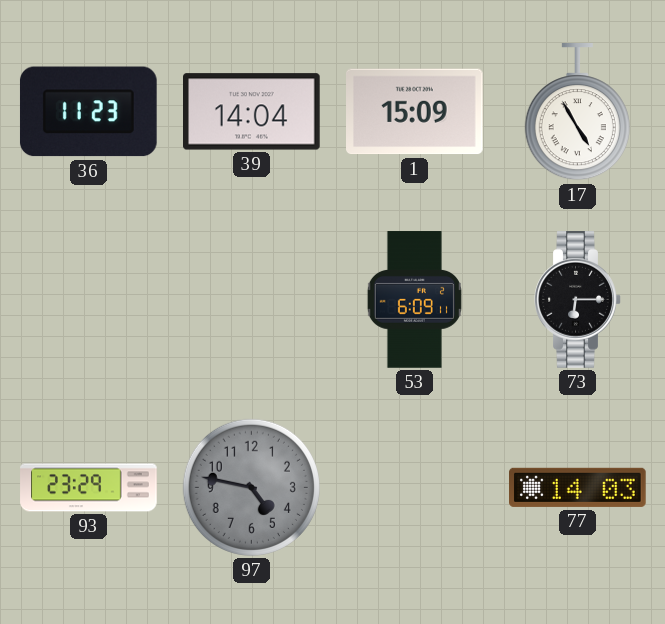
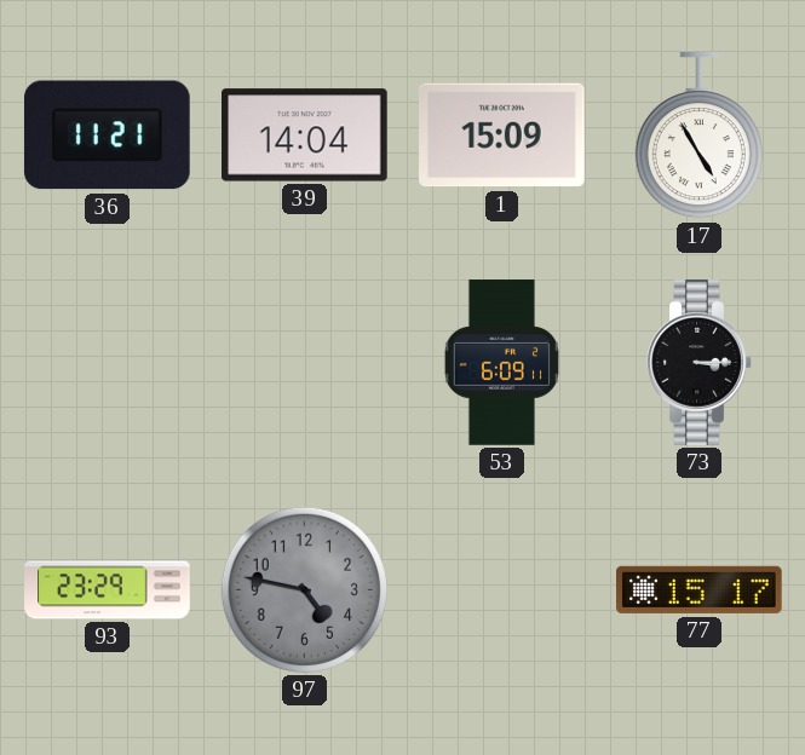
36: 11:23 -> 11:21
73: 6:15 -> 3:15
77: 14:03 -> 15:17
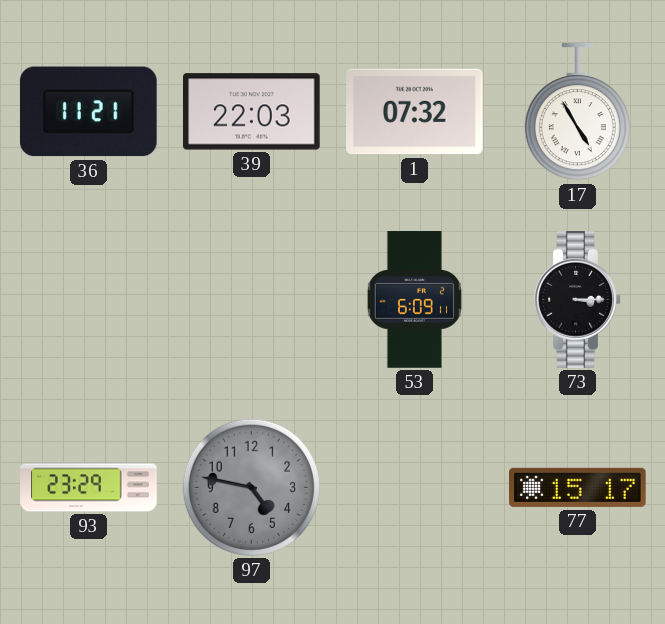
39: 14:04 -> 22:03
1: 15:09 -> 07:32
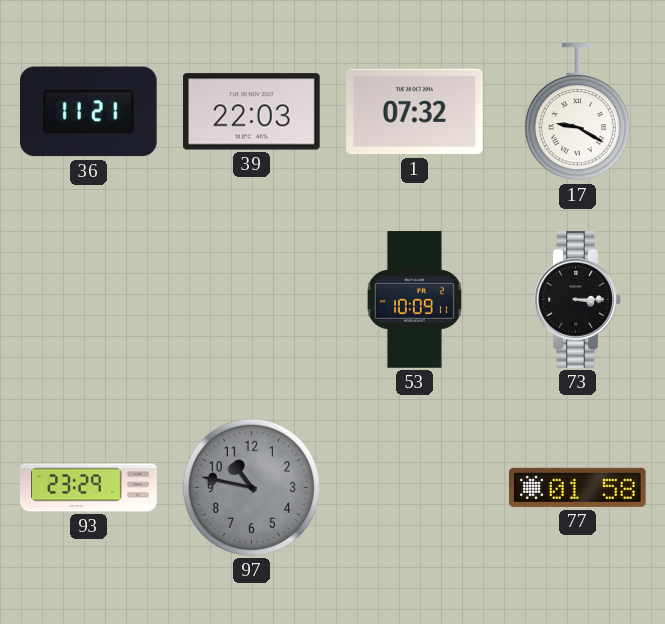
17: 4:55 -> 9:20
53: 6:09 -> 10:09
97: 4:47 -> 10:47
77: 15:17 -> 01:58
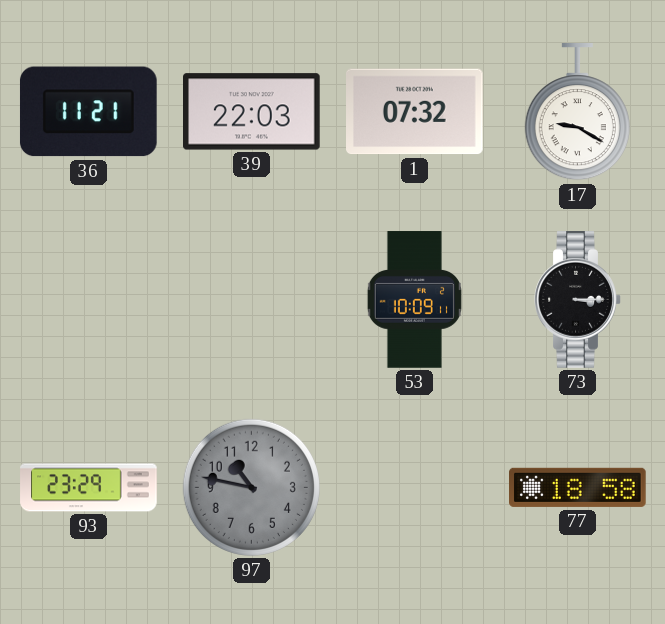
77: 01:58 -> 18:58
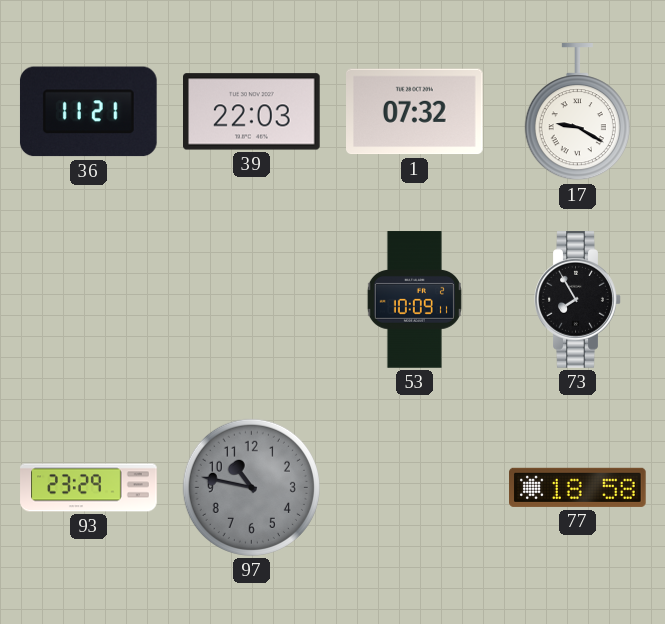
73: 3:15 -> 7:55
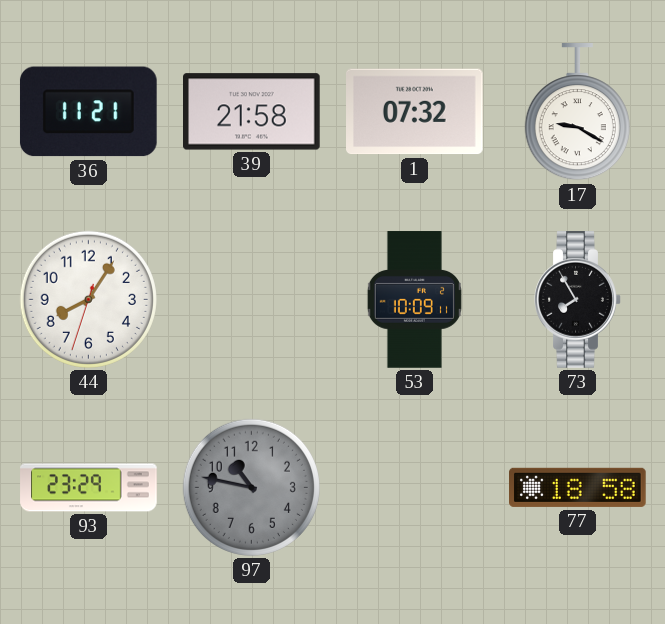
39: 22:03 -> 21:58
44: none -> 8:05
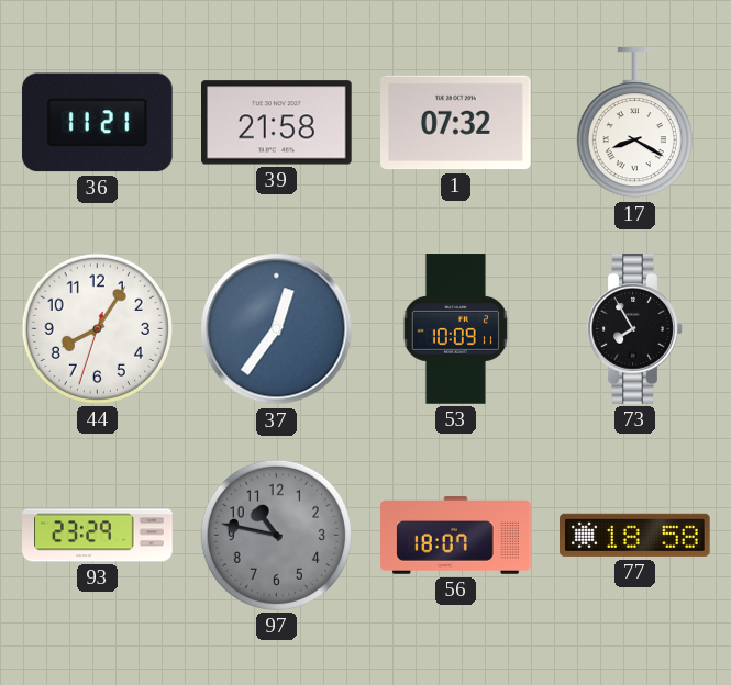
17: 9:20 -> 8:20
37: none -> 12:36
56: none -> 18:07
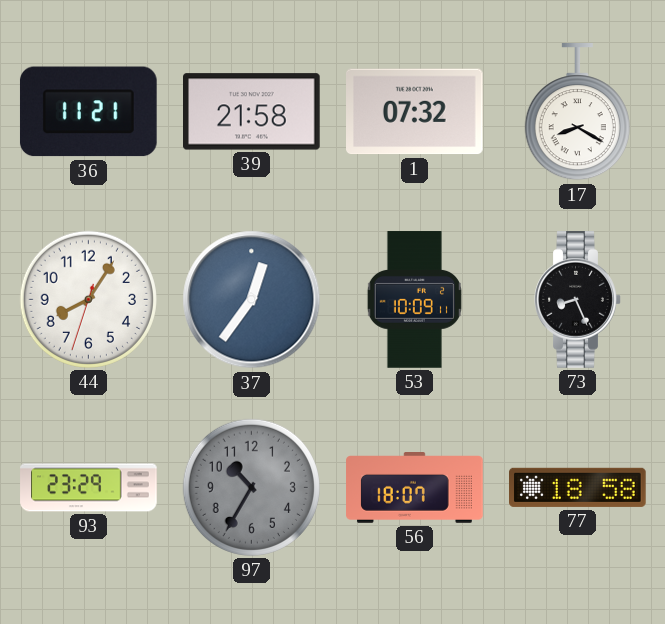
73: 7:55 -> 8:26
97: 10:47 -> 10:35
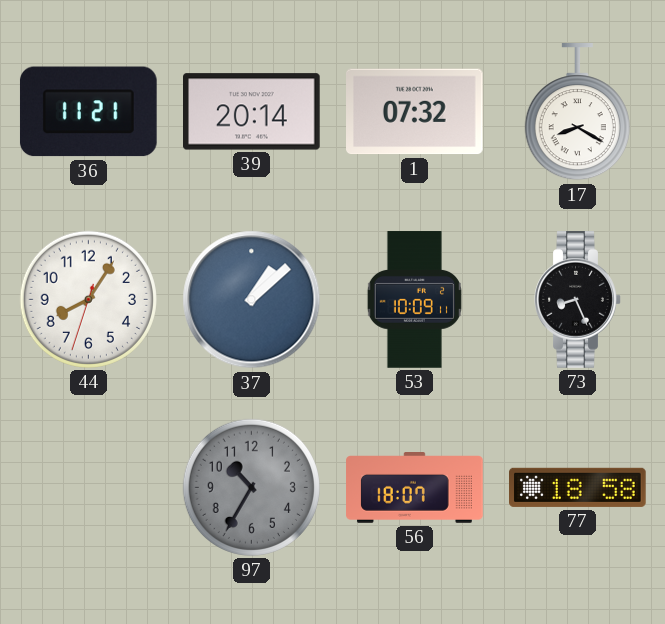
39: 21:58 -> 20:14
37: 12:36 -> 1:08
93: 23:29 -> none
